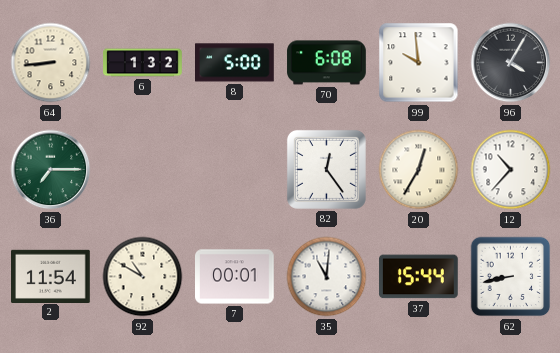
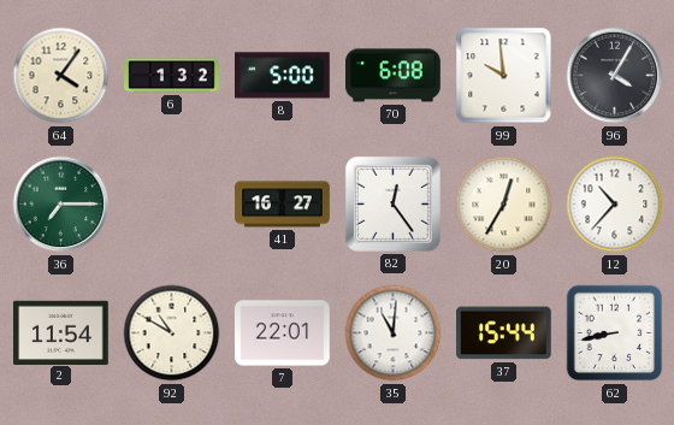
64: 8:44 -> 4:06
41: none -> 16:27
7: 00:01 -> 22:01
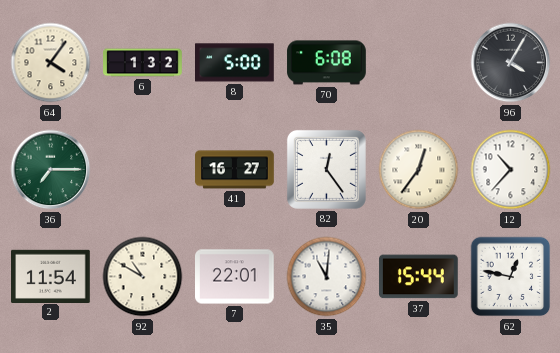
99: 9:59 -> none
20: 12:35 -> 12:36
62: 8:43 -> 12:47
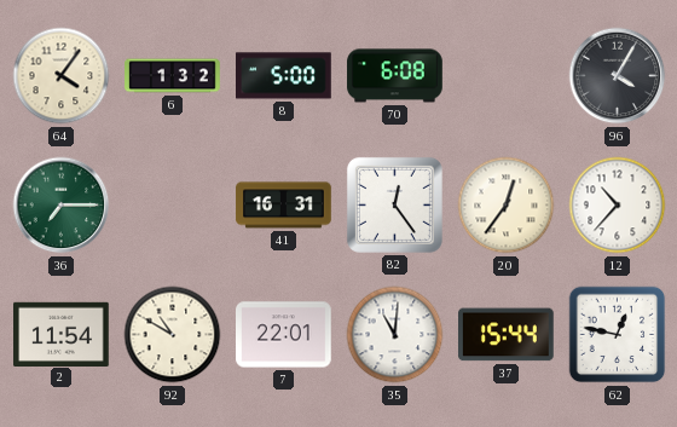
41: 16:27 -> 16:31
